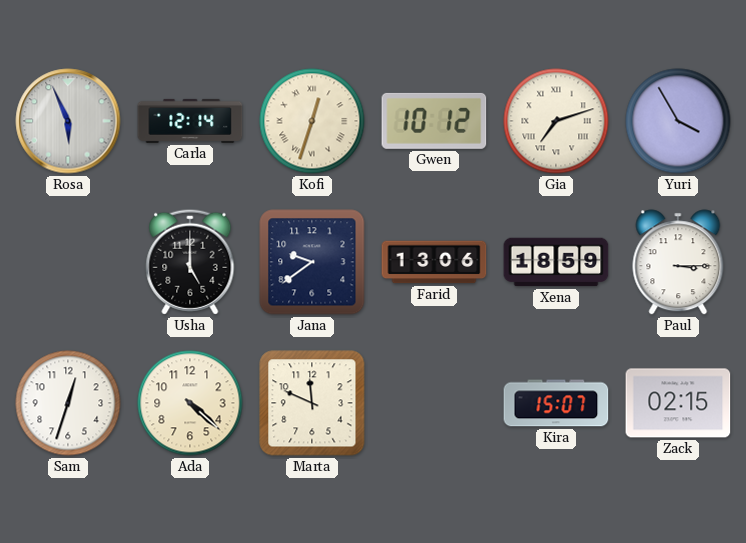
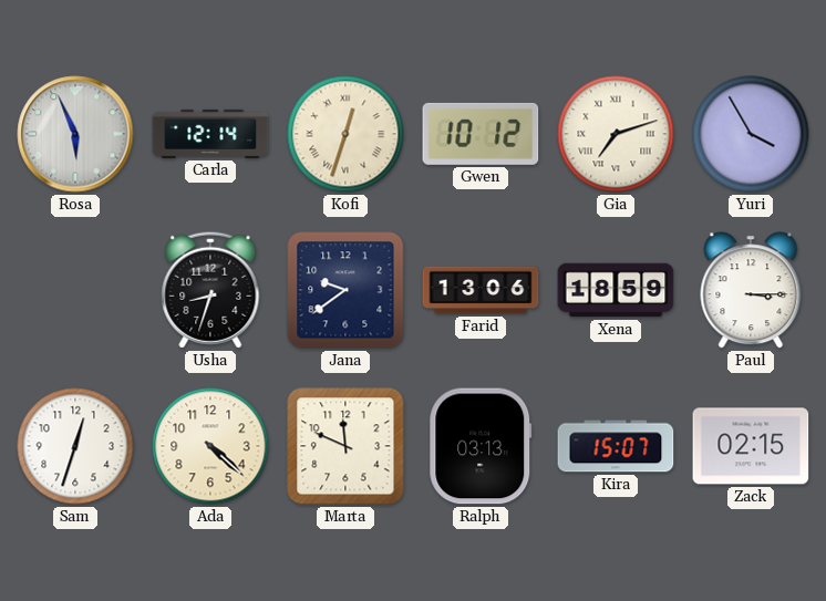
Usha: 5:00 -> 8:33
Ralph: none -> 03:13
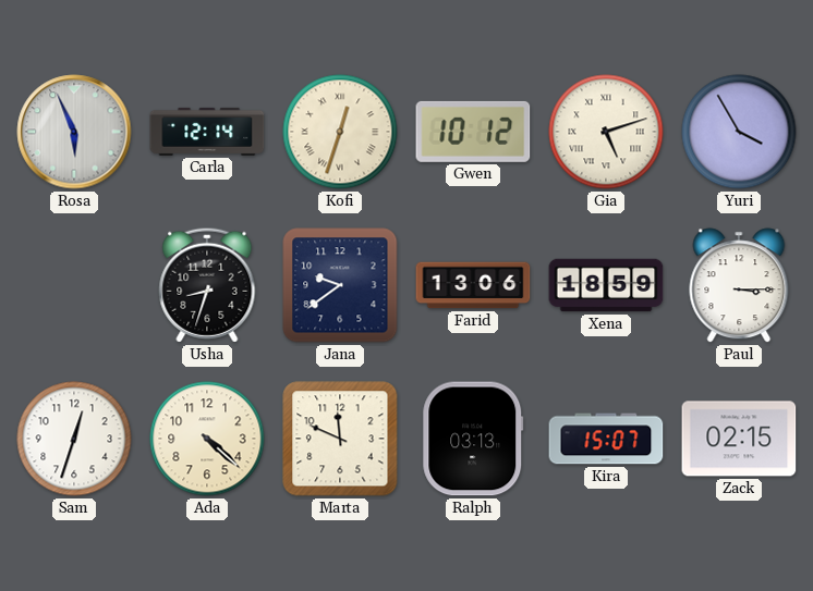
Gia: 7:12 -> 5:12
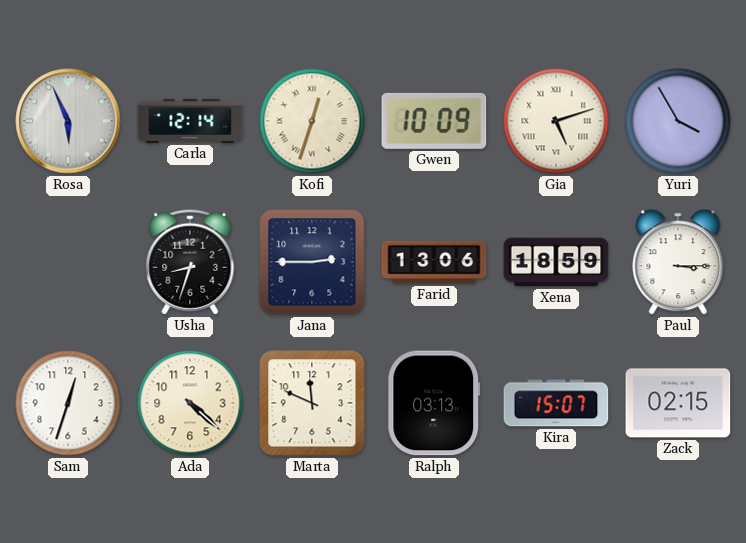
Gwen: 10:12 -> 10:09
Jana: 9:39 -> 2:45
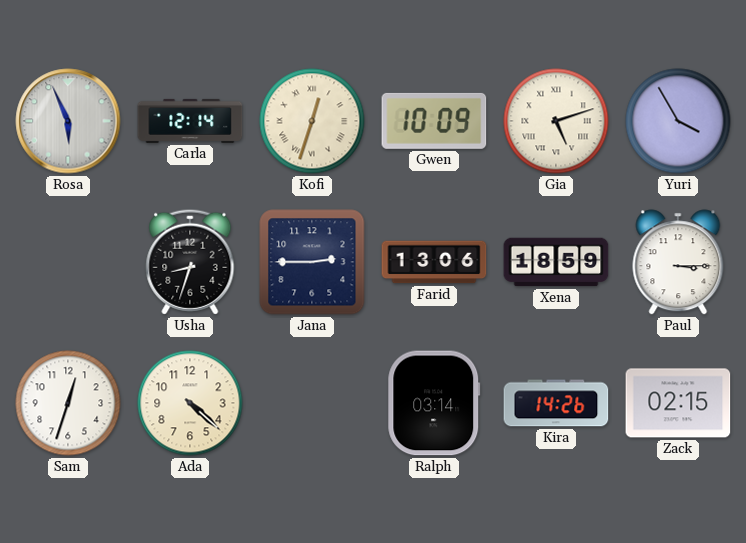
Marta: 11:49 -> none
Ralph: 03:13 -> 03:14
Kira: 15:07 -> 14:26
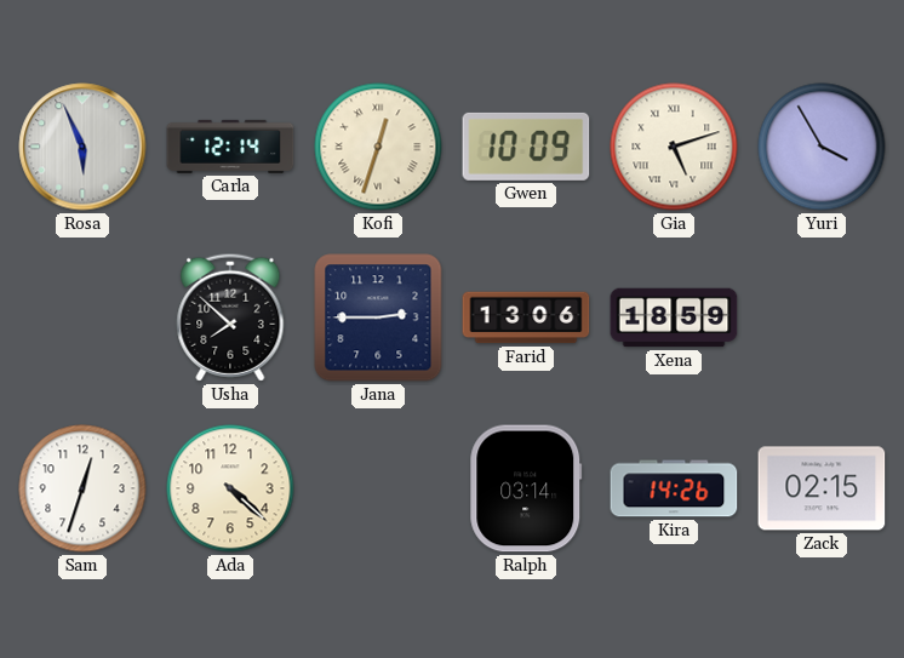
Usha: 8:33 -> 7:52
Paul: 3:15 -> none
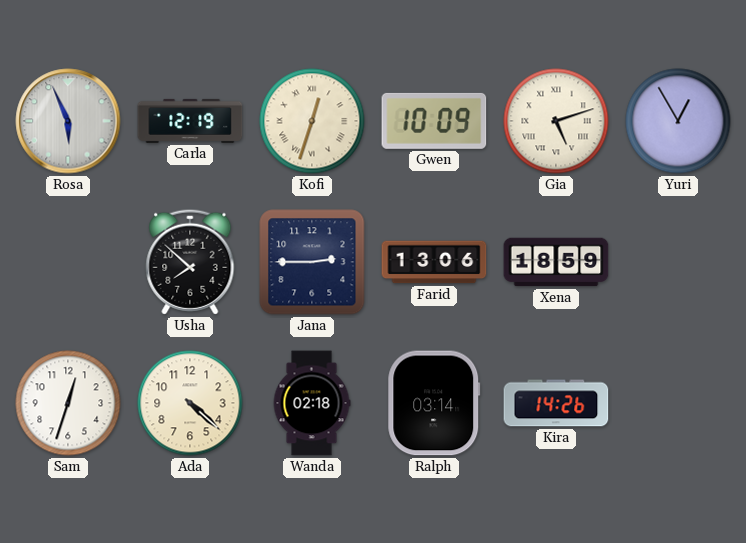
Carla: 12:14 -> 12:19
Yuri: 3:55 -> 12:55
Wanda: none -> 02:18
Zack: 02:15 -> none
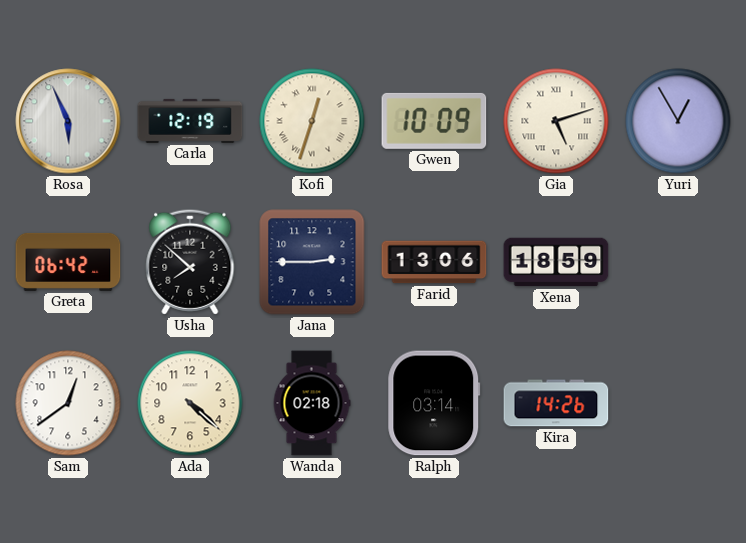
Greta: none -> 06:42
Sam: 12:33 -> 12:39
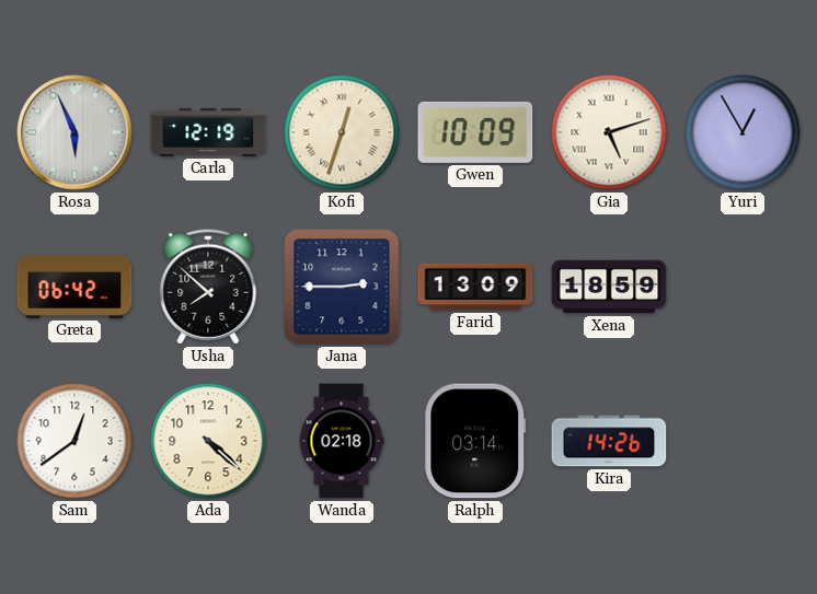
Farid: 13:06 -> 13:09
